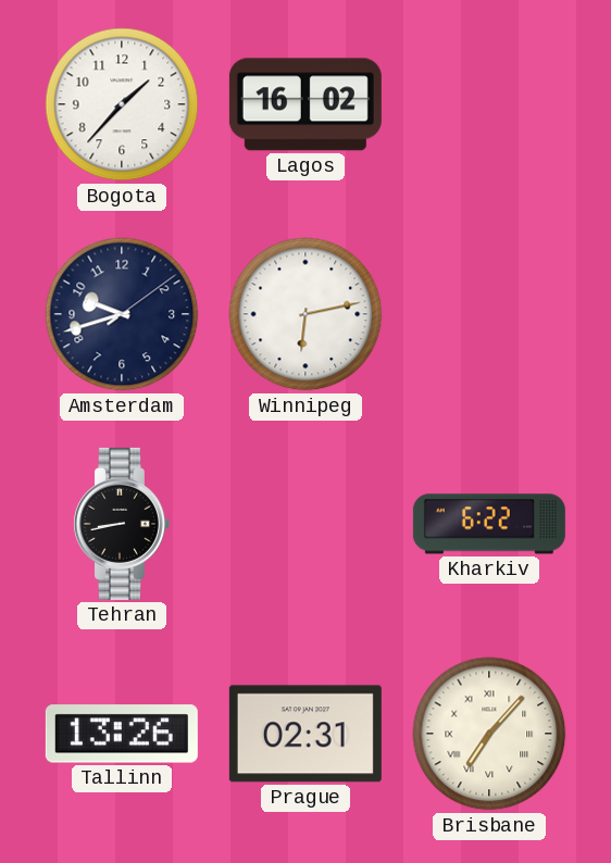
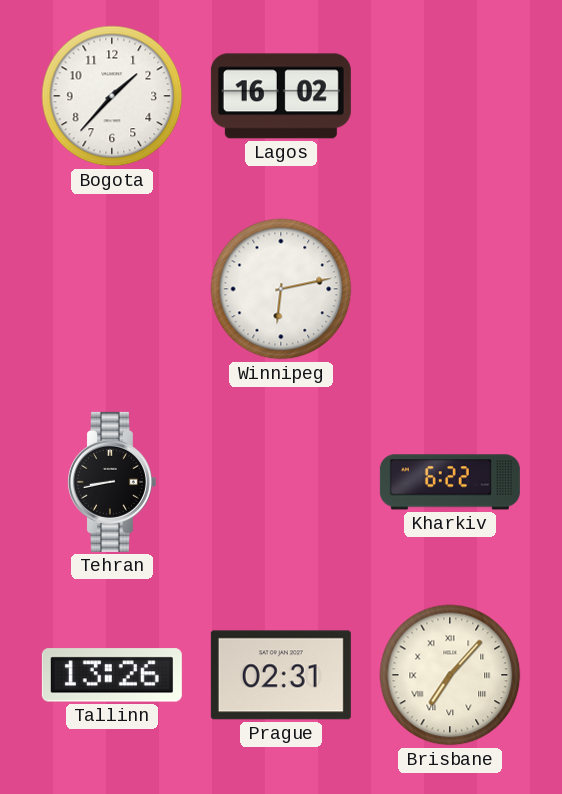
Amsterdam: 9:42 -> none
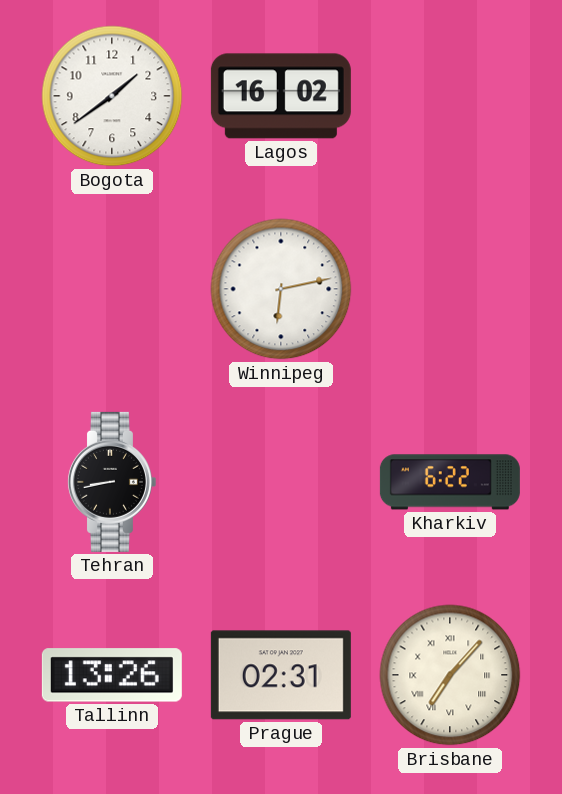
Bogota: 1:37 -> 1:39
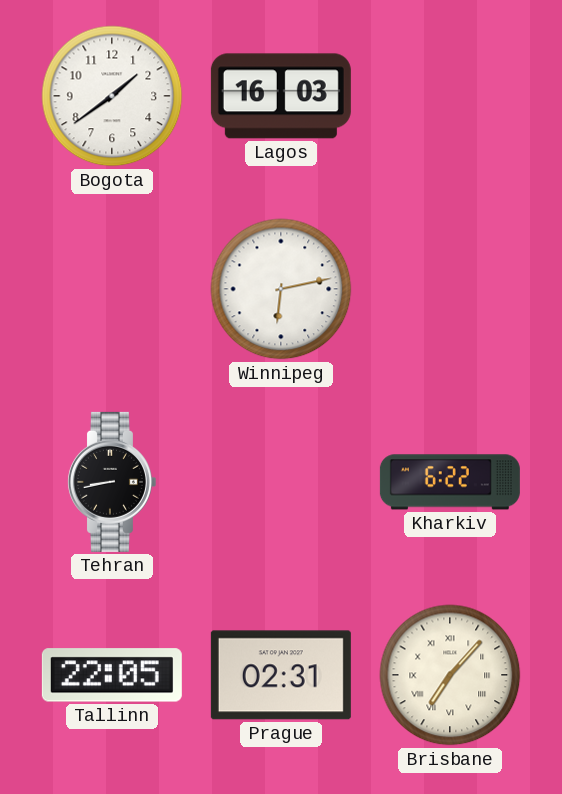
Lagos: 16:02 -> 16:03
Tallinn: 13:26 -> 22:05
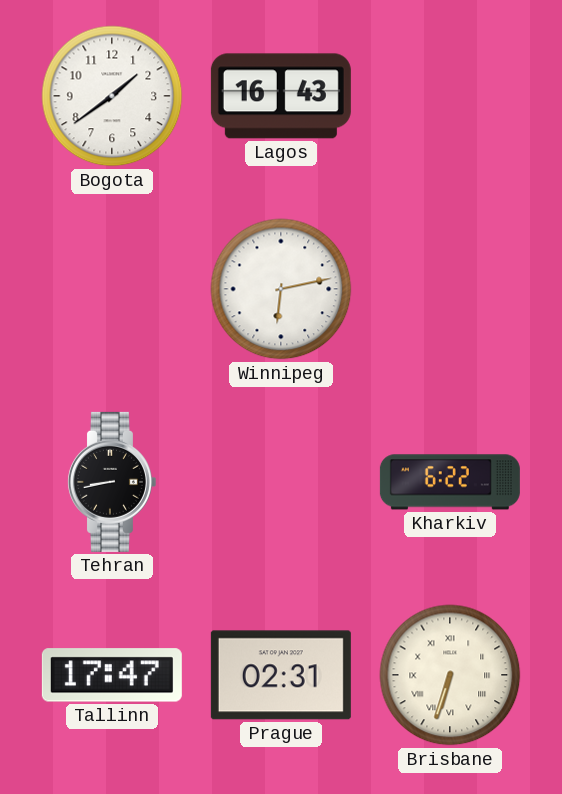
Lagos: 16:03 -> 16:43
Tallinn: 22:05 -> 17:47
Brisbane: 7:07 -> 6:33
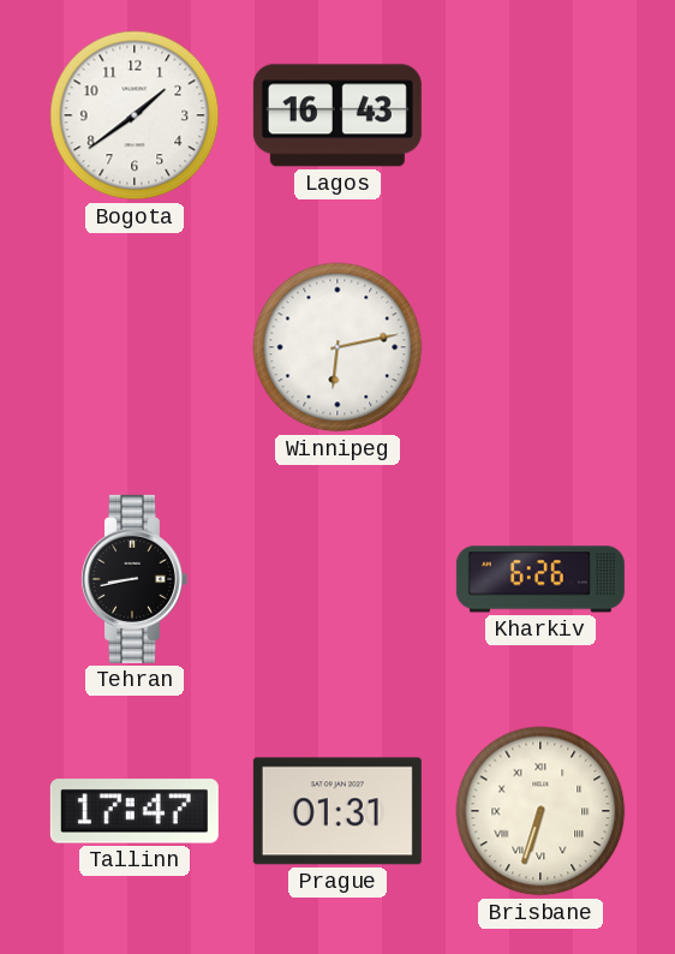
Kharkiv: 6:22 -> 6:26
Prague: 02:31 -> 01:31
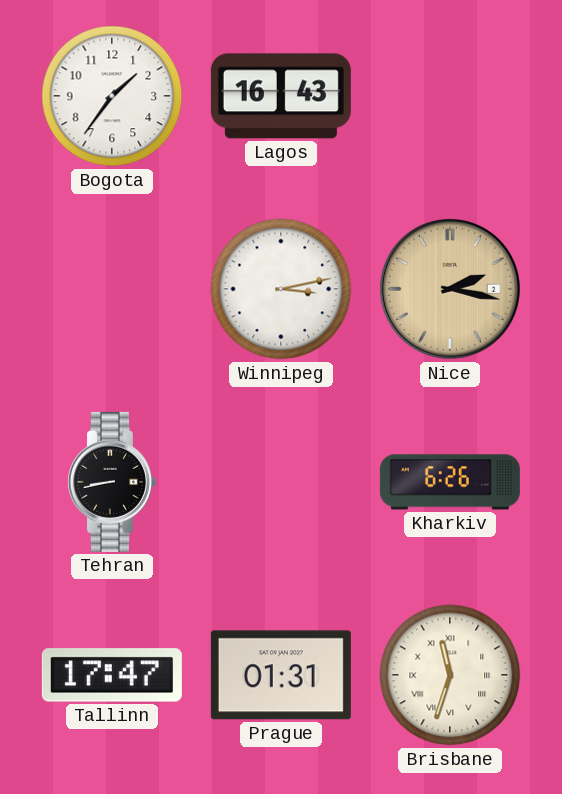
Bogota: 1:39 -> 1:36
Winnipeg: 6:13 -> 3:13
Nice: none -> 2:17
Brisbane: 6:33 -> 11:33
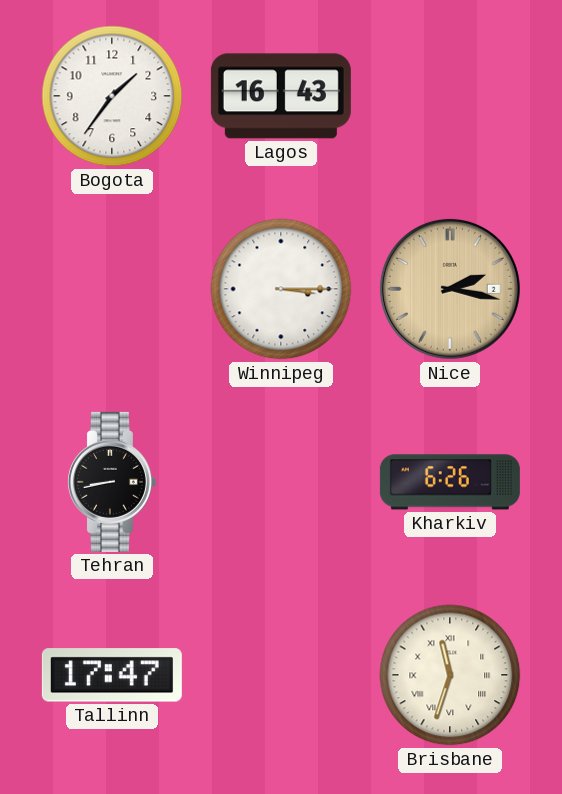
Winnipeg: 3:13 -> 3:15
Prague: 01:31 -> none
